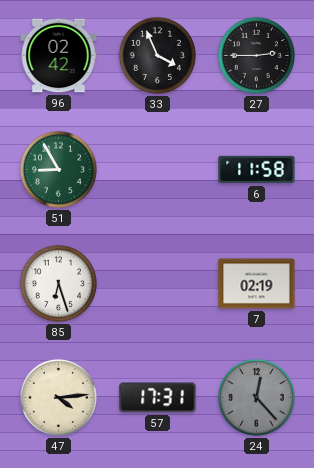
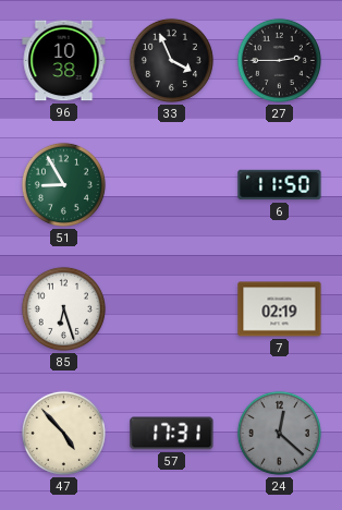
96: 02:42 -> 10:38
6: 11:58 -> 11:50
47: 4:14 -> 4:53
24: 12:23 -> 12:22
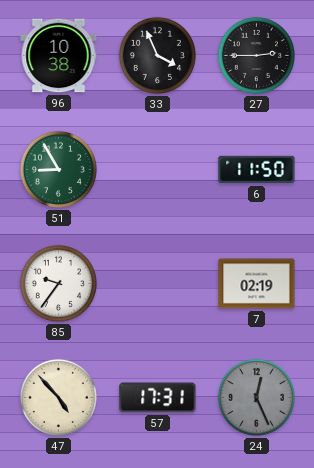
85: 6:27 -> 9:36
24: 12:22 -> 12:26
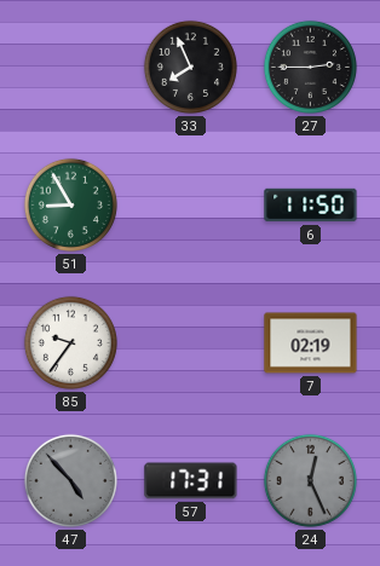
96: 10:38 -> none
33: 3:56 -> 7:56
47 dial: cream -> grey
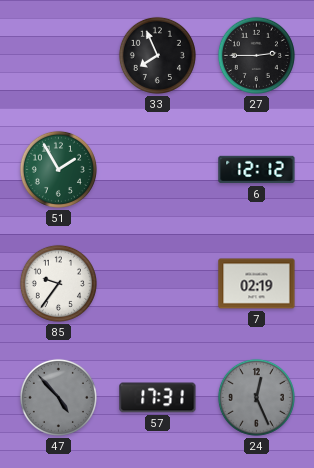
51: 8:55 -> 1:55
6: 11:50 -> 12:12
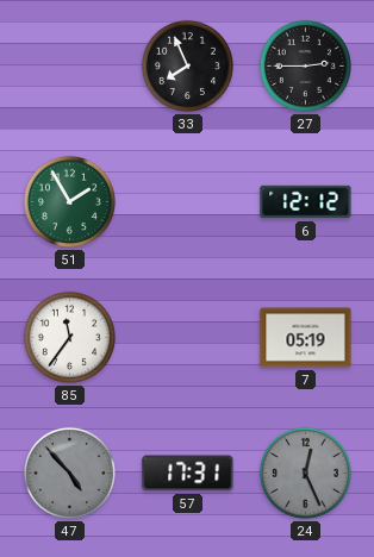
85: 9:36 -> 11:36
7: 02:19 -> 05:19
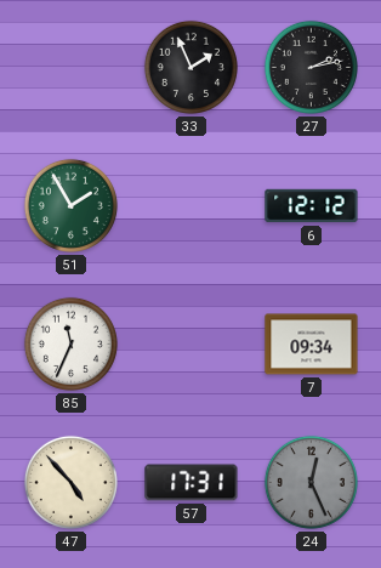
33: 7:56 -> 1:56
27: 2:45 -> 2:13
85: 11:36 -> 11:34
7: 05:19 -> 09:34
47 dial: grey -> cream
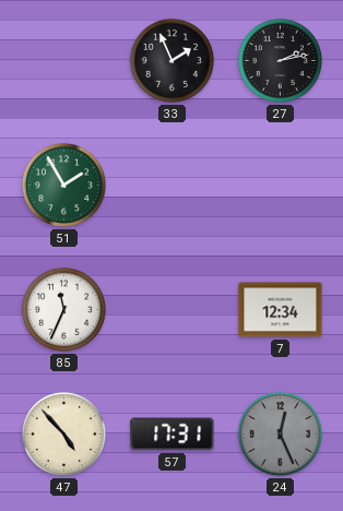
6: 12:12 -> none
7: 09:34 -> 12:34
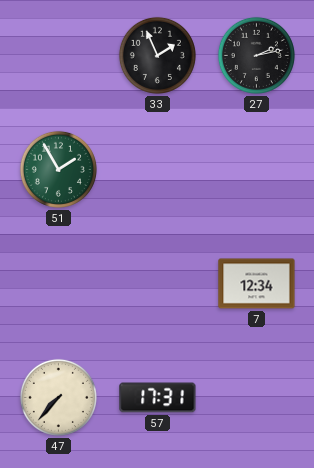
85: 11:34 -> none
47: 4:53 -> 7:37
24: 12:26 -> none
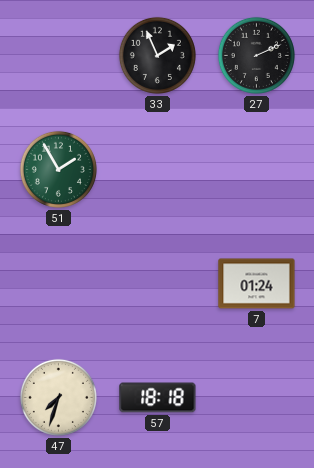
27: 2:13 -> 2:11
7: 12:34 -> 01:24
47: 7:37 -> 7:33
57: 17:31 -> 18:18
